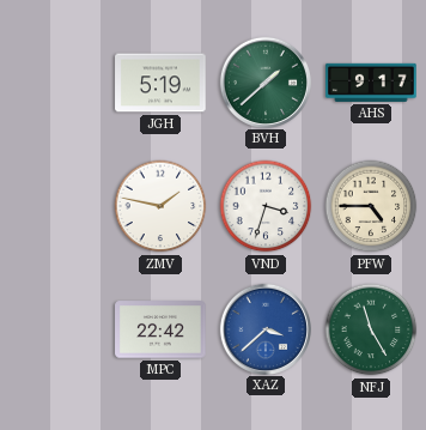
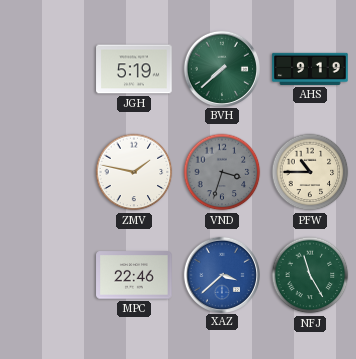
BVH: 1:38 -> 7:38
AHS: 9:17 -> 9:19
VND dial: white -> grey
PFW: 4:45 -> 10:45
MPC: 22:42 -> 22:46
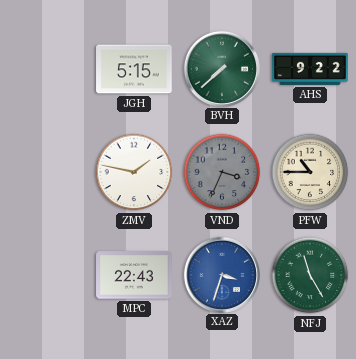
JGH: 5:19 -> 5:15
AHS: 9:19 -> 9:22
VND: 3:33 -> 3:34
MPC: 22:46 -> 22:43
XAZ: 3:38 -> 3:33
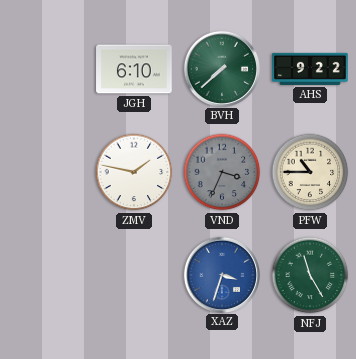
JGH: 5:15 -> 6:10
MPC: 22:43 -> none
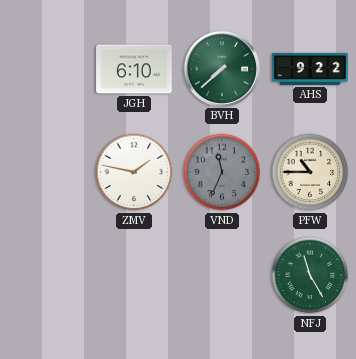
VND: 3:34 -> 11:34
XAZ: 3:33 -> none
